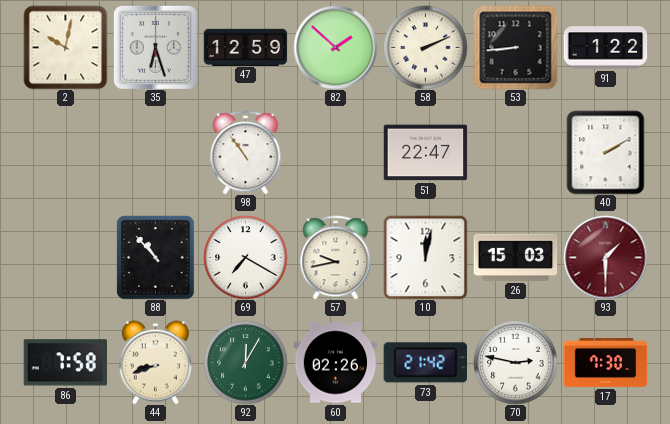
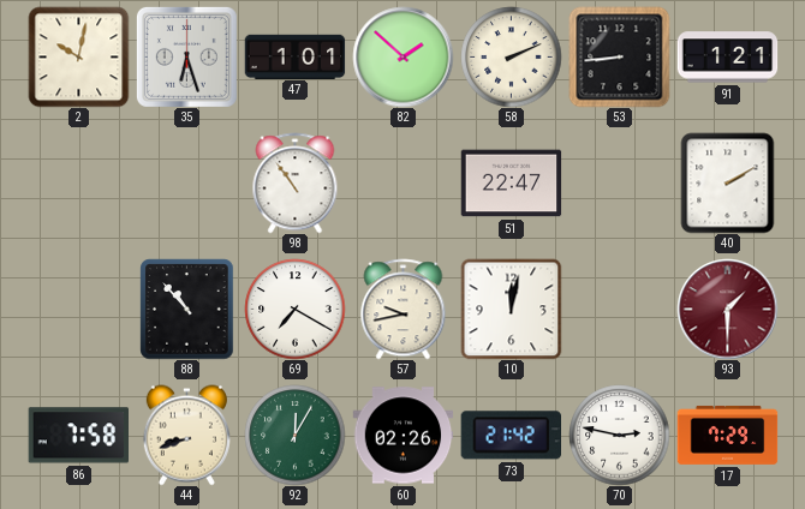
47: 12:59 -> 1:01
91: 1:22 -> 1:21
26: 15:03 -> none
17: 7:30 -> 7:29
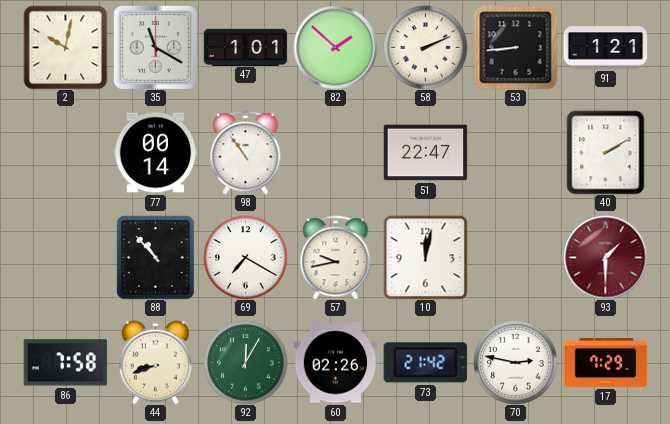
35: 6:27 -> 11:20
77: none -> 00:14
